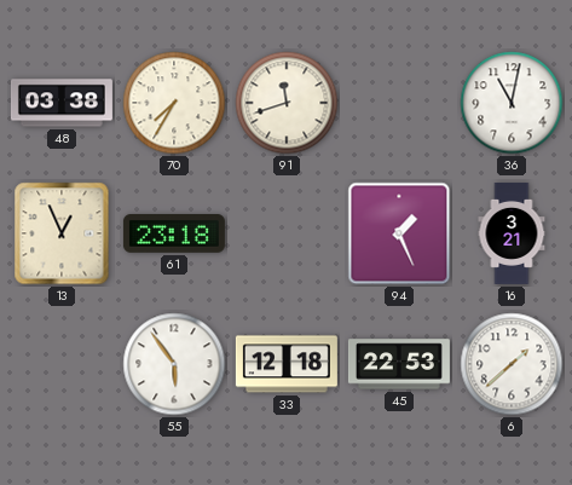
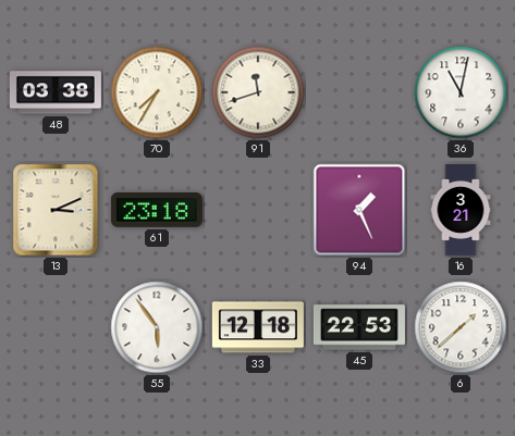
13: 12:56 -> 3:11
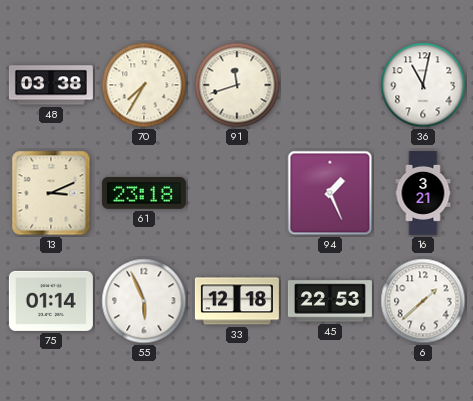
75: none -> 01:14
55: 5:54 -> 5:56
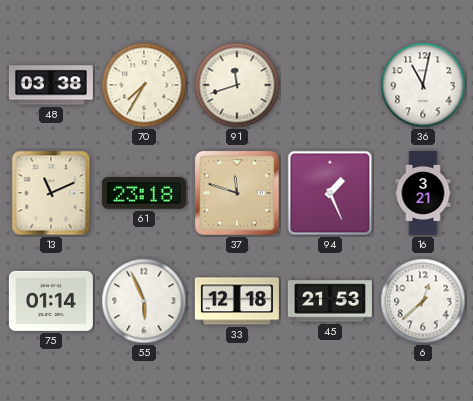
13: 3:11 -> 11:11
37: none -> 11:48
45: 22:53 -> 21:53
6: 1:38 -> 12:38
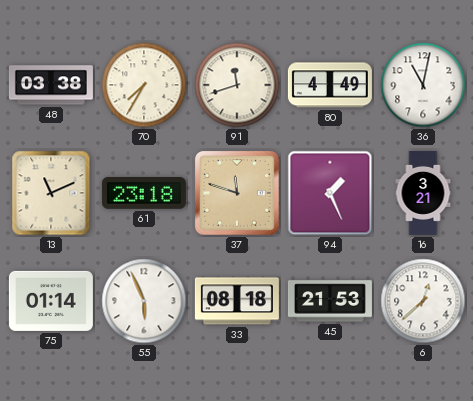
80: none -> 4:49
33: 12:18 -> 08:18
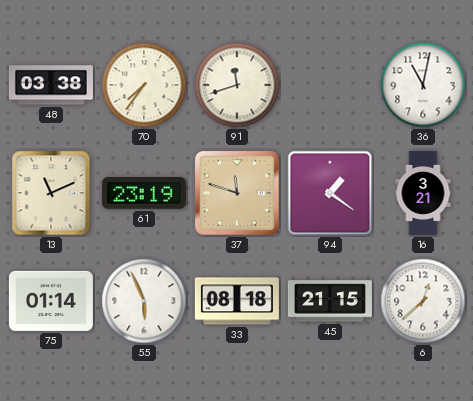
70: 7:35 -> 7:36
80: 4:49 -> none
61: 23:18 -> 23:19
94: 1:26 -> 1:21
45: 21:53 -> 21:15
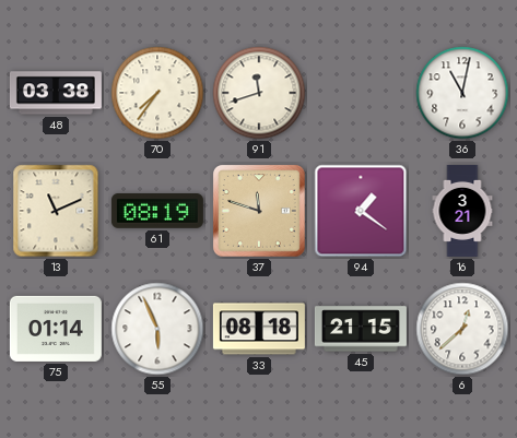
61: 23:19 -> 08:19
